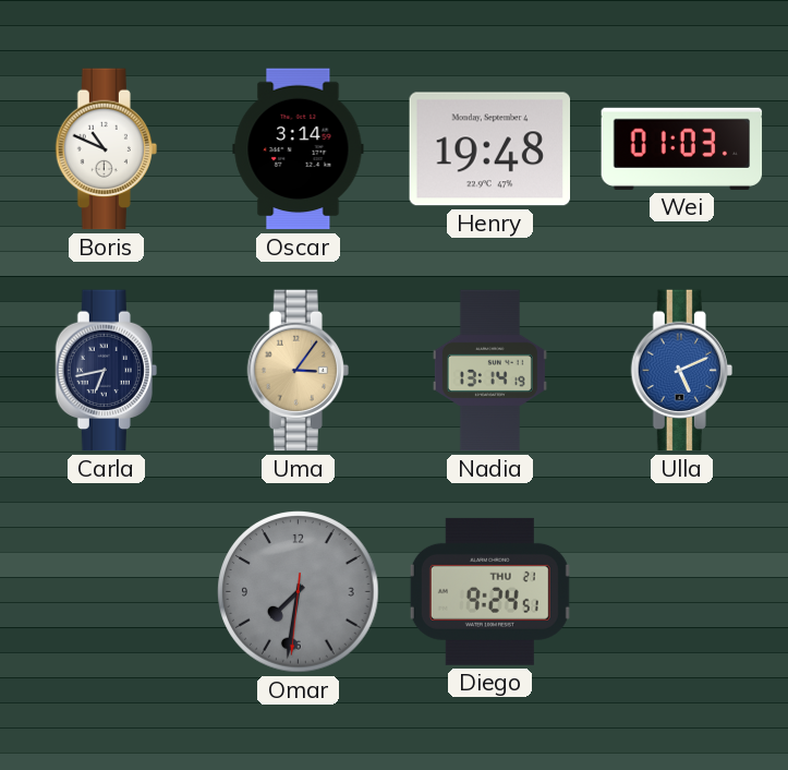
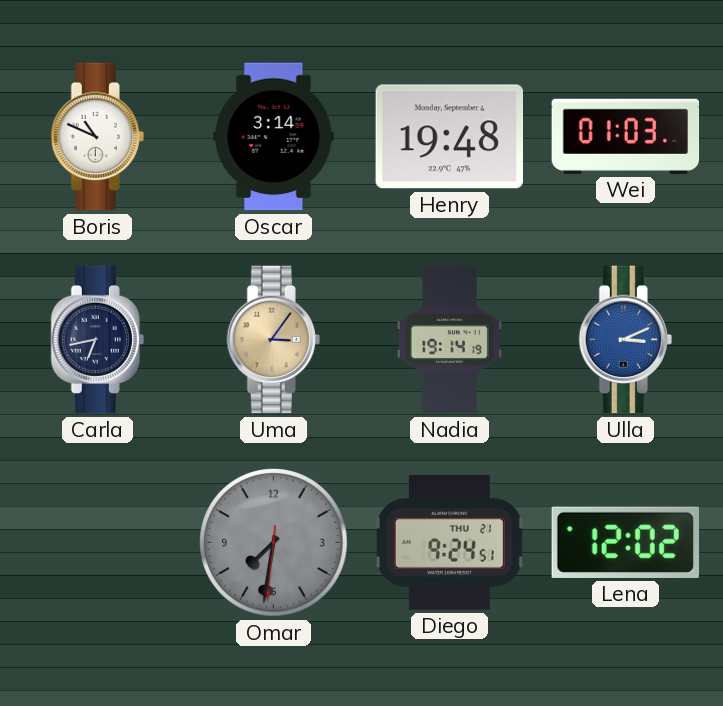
Nadia: 13:14 -> 19:14
Ulla: 5:11 -> 3:11
Lena: none -> 12:02
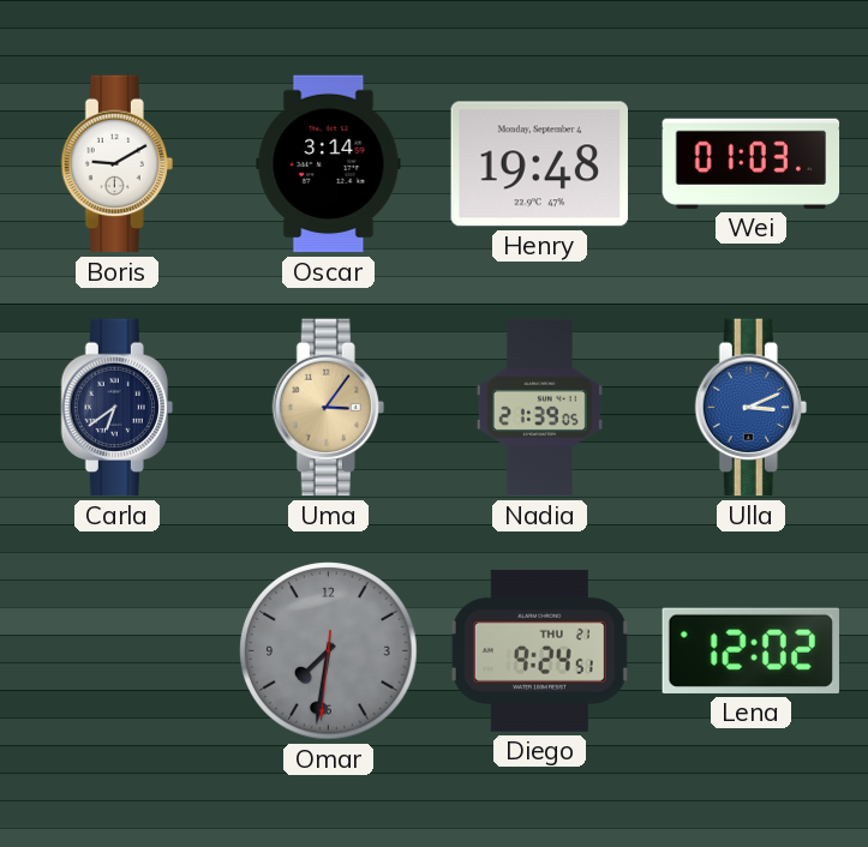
Boris: 10:49 -> 9:10
Carla: 6:43 -> 6:39
Nadia: 19:14 -> 21:39
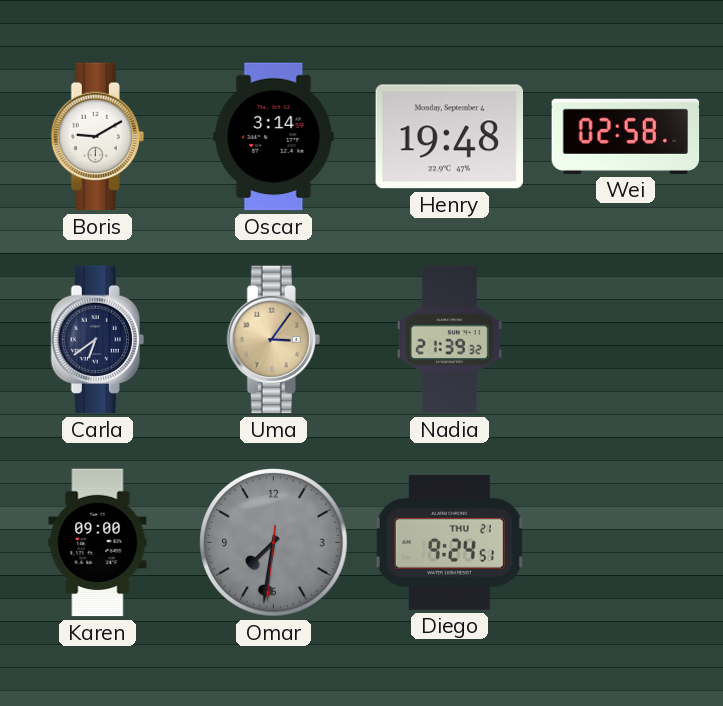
Wei: 01:03 -> 02:58
Nadia: 21:39:05 -> 21:39:32
Ulla: 3:11 -> none
Karen: none -> 09:00
Lena: 12:02 -> none
